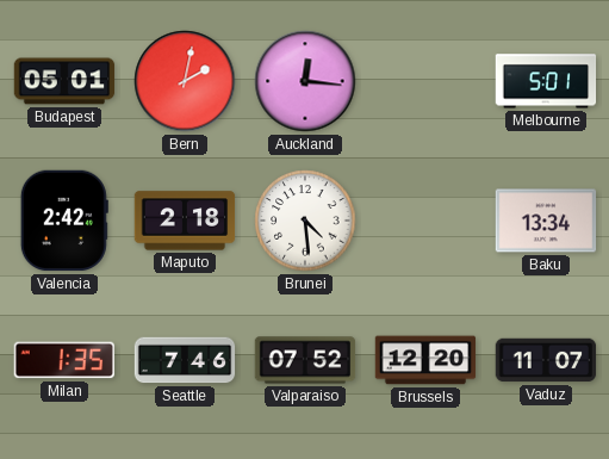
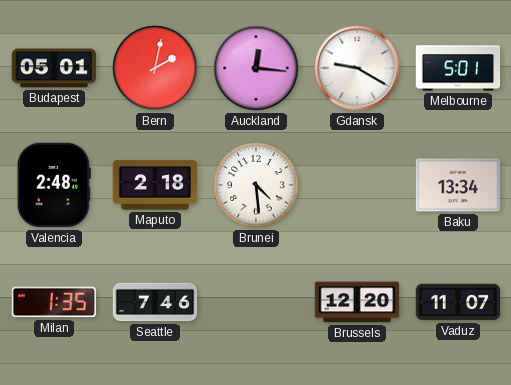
Gdansk: none -> 9:20
Valencia: 2:42 -> 2:48
Valparaiso: 07:52 -> none
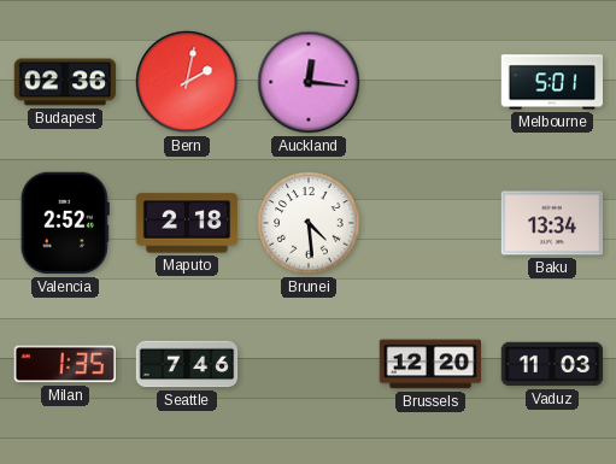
Budapest: 05:01 -> 02:36
Gdansk: 9:20 -> none
Valencia: 2:48 -> 2:52
Vaduz: 11:07 -> 11:03
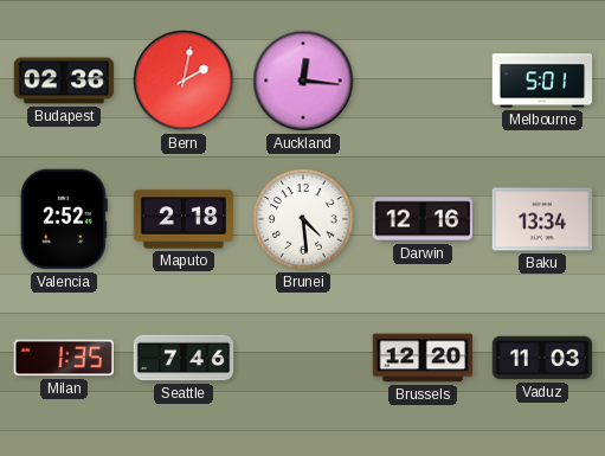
Darwin: none -> 12:16
